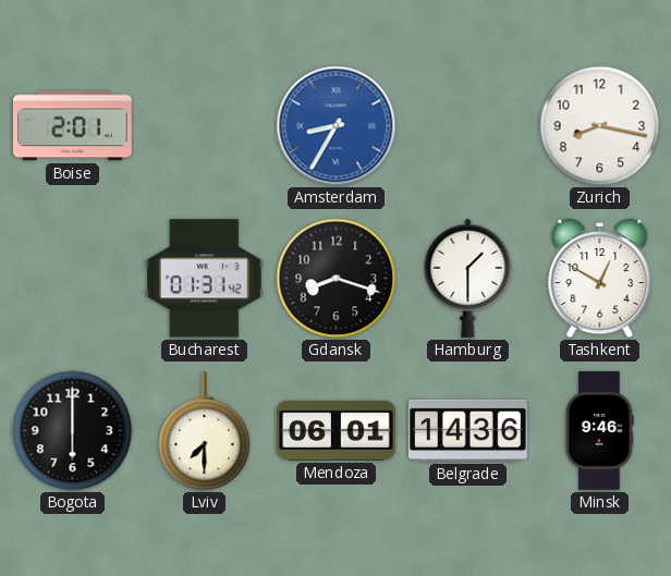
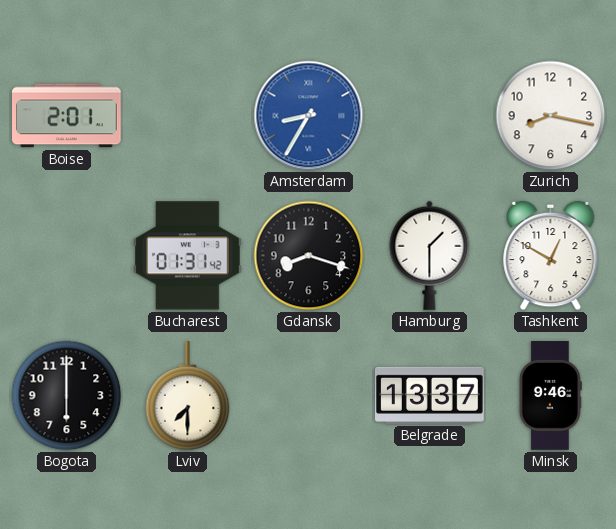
Mendoza: 06:01 -> none
Belgrade: 14:36 -> 13:37
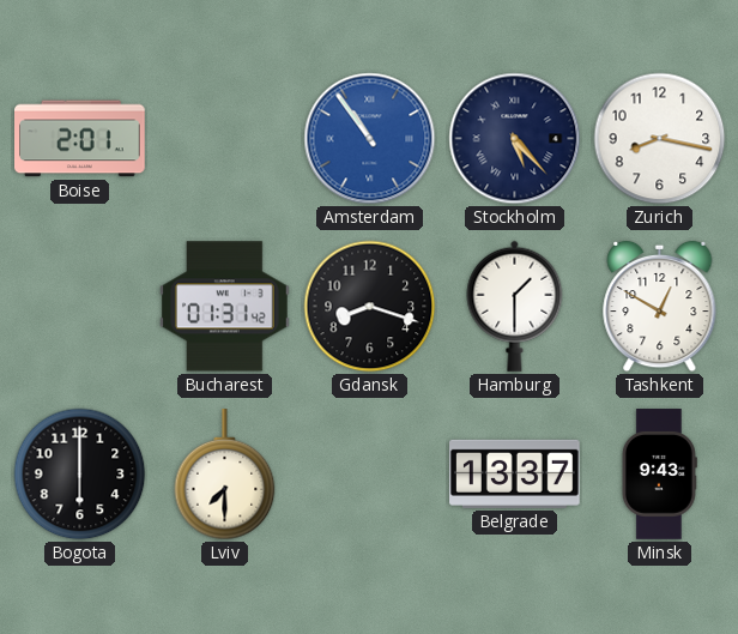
Amsterdam: 8:35 -> 10:54
Stockholm: none -> 5:23
Minsk: 9:46 -> 9:43
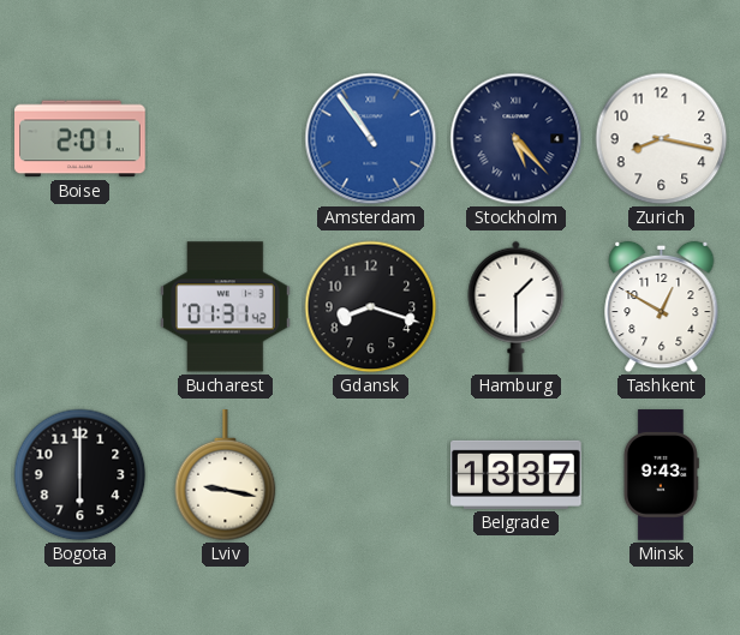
Lviv: 7:30 -> 9:17
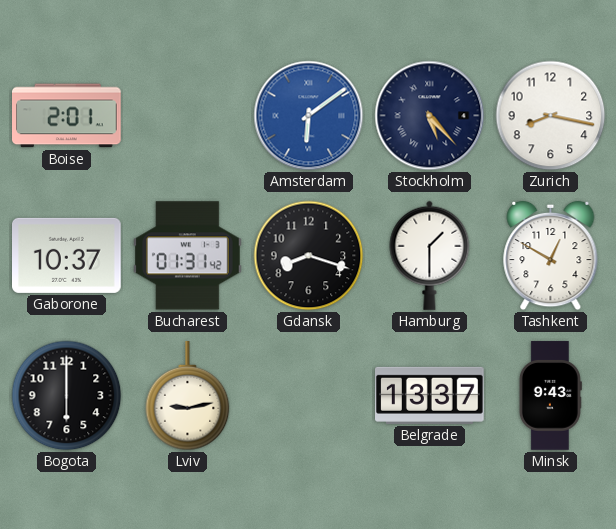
Amsterdam: 10:54 -> 6:09
Gaborone: none -> 10:37
Lviv: 9:17 -> 9:13
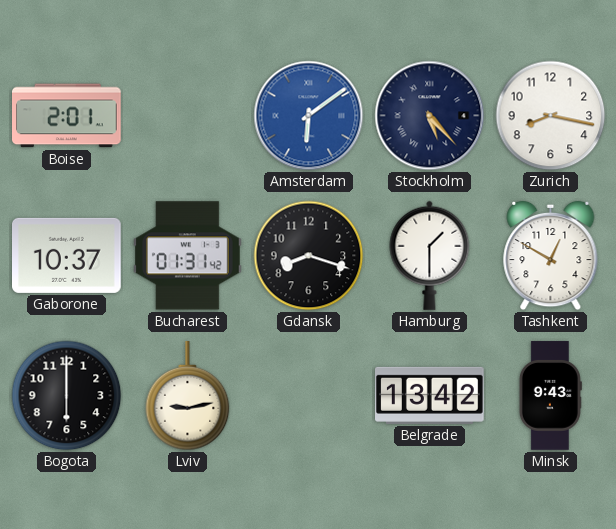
Belgrade: 13:37 -> 13:42
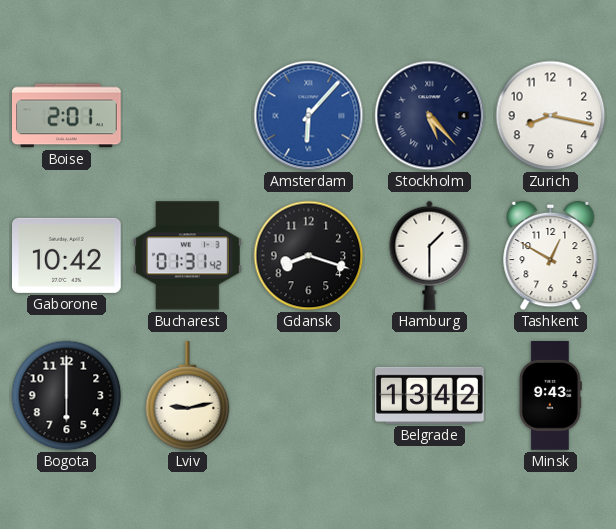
Amsterdam: 6:09 -> 6:07
Gaborone: 10:37 -> 10:42
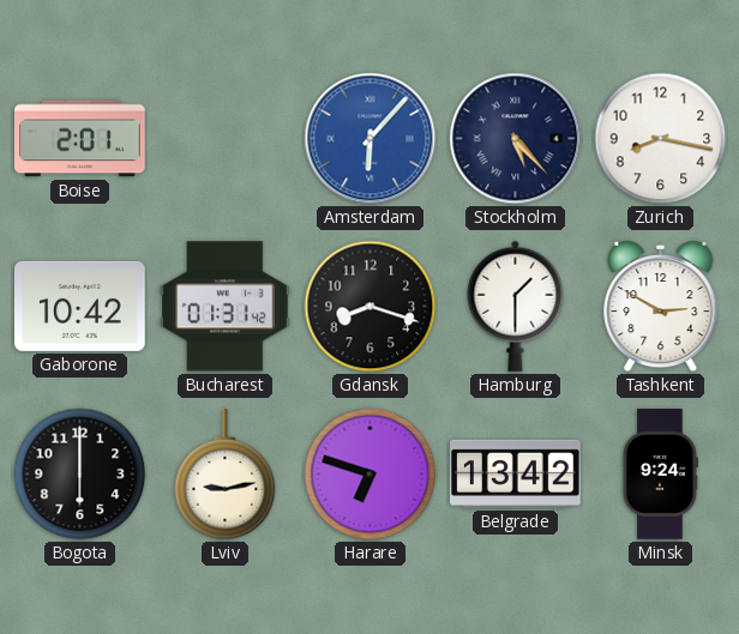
Tashkent: 12:50 -> 2:50
Harare: none -> 6:48
Minsk: 9:43 -> 9:24
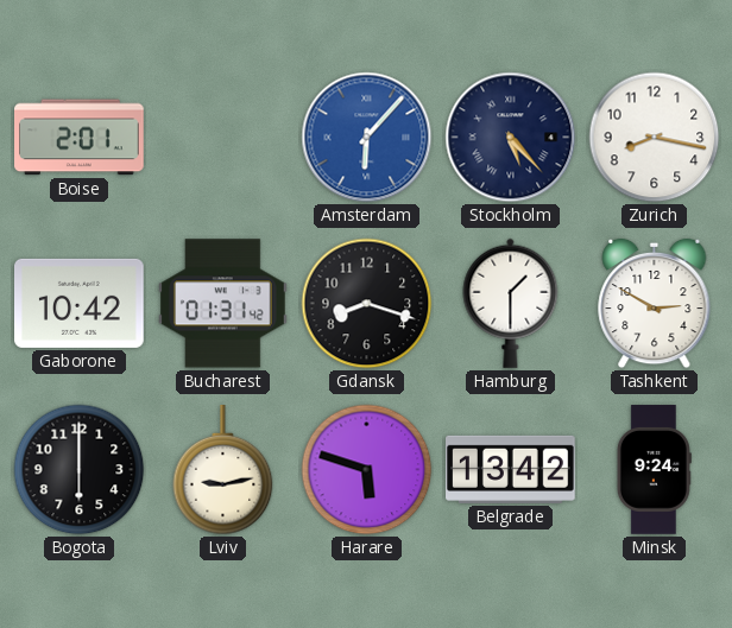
Harare: 6:48 -> 5:48
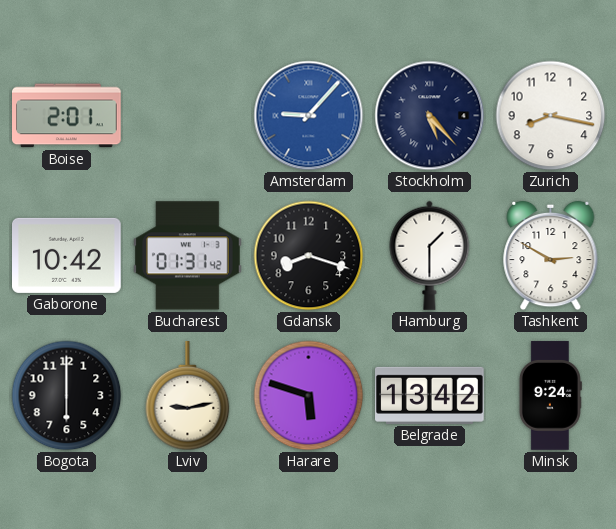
Amsterdam: 6:07 -> 9:07
